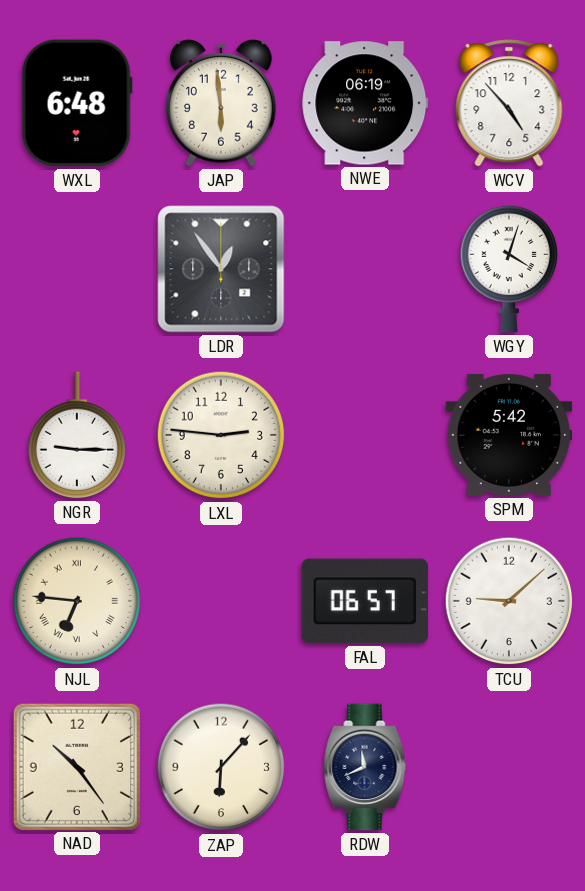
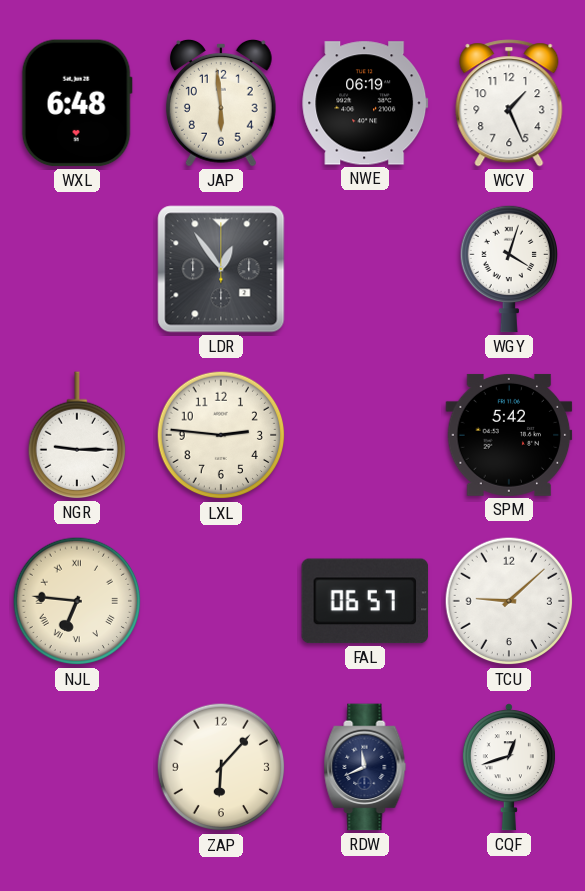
WCV: 4:53 -> 1:26
NAD: 10:24 -> none
CQF: none -> 12:42
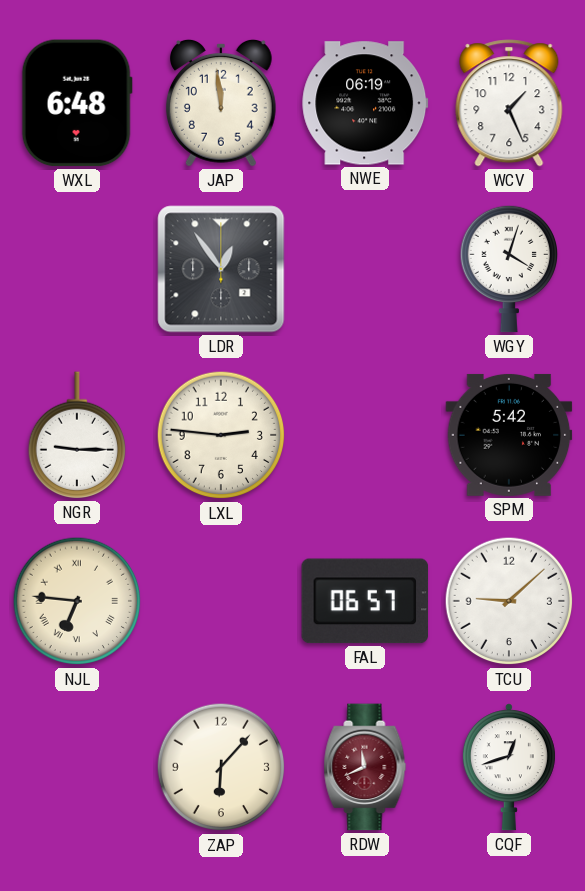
JAP: 5:59 -> 11:59
RDW dial: navy -> burgundy
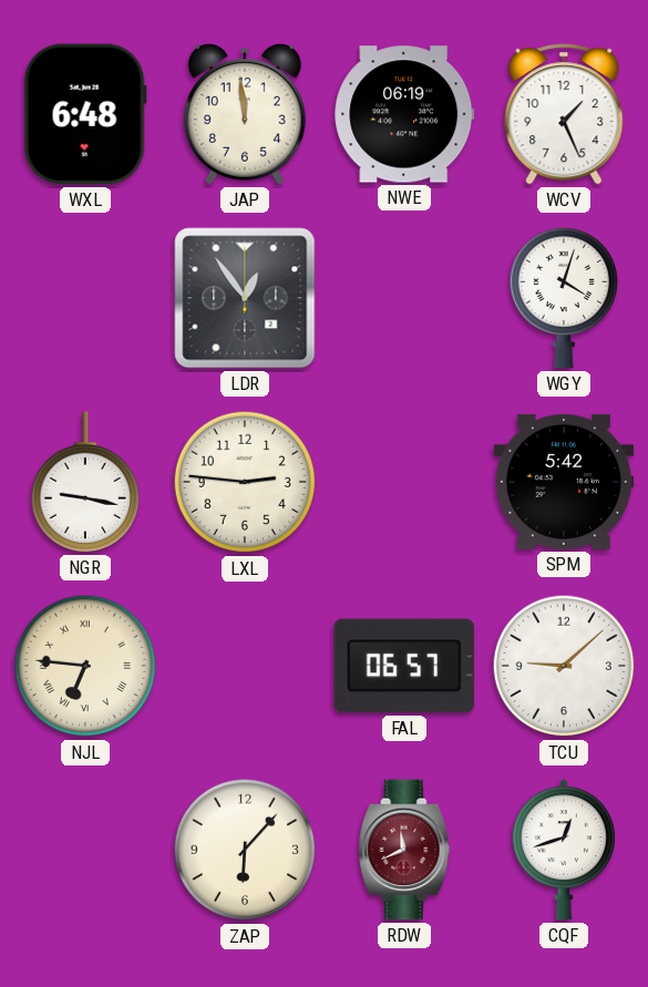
NGR: 9:15 -> 9:17
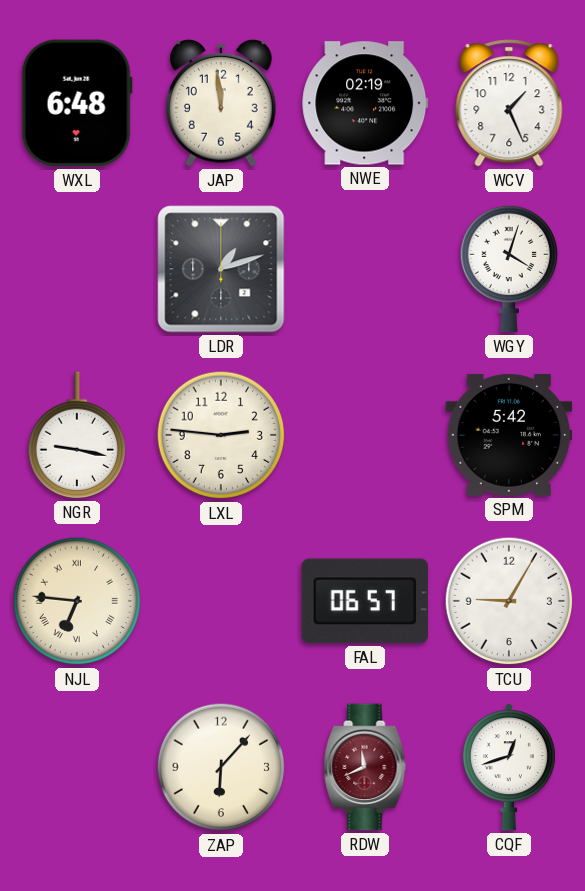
NWE: 06:19 -> 02:19
LDR: 12:54 -> 1:12
TCU: 9:08 -> 9:05
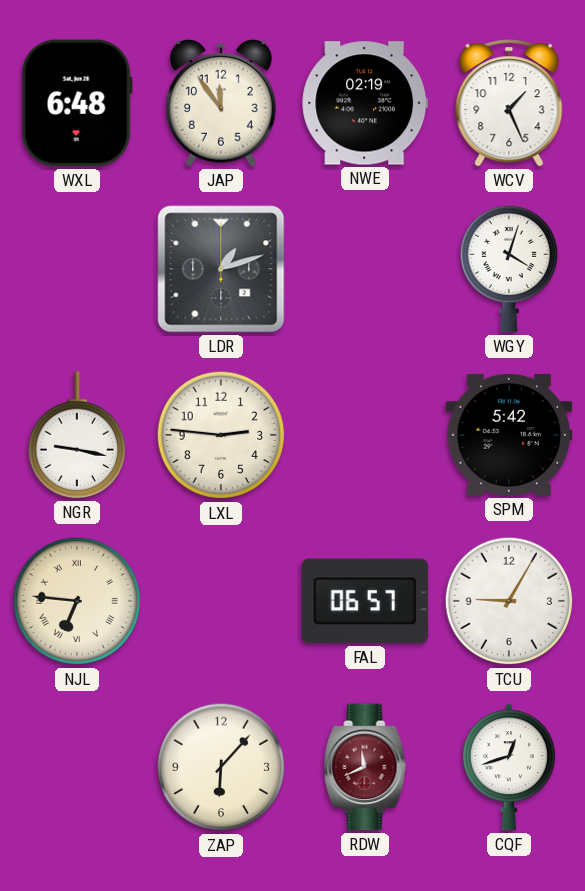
JAP: 11:59 -> 11:54
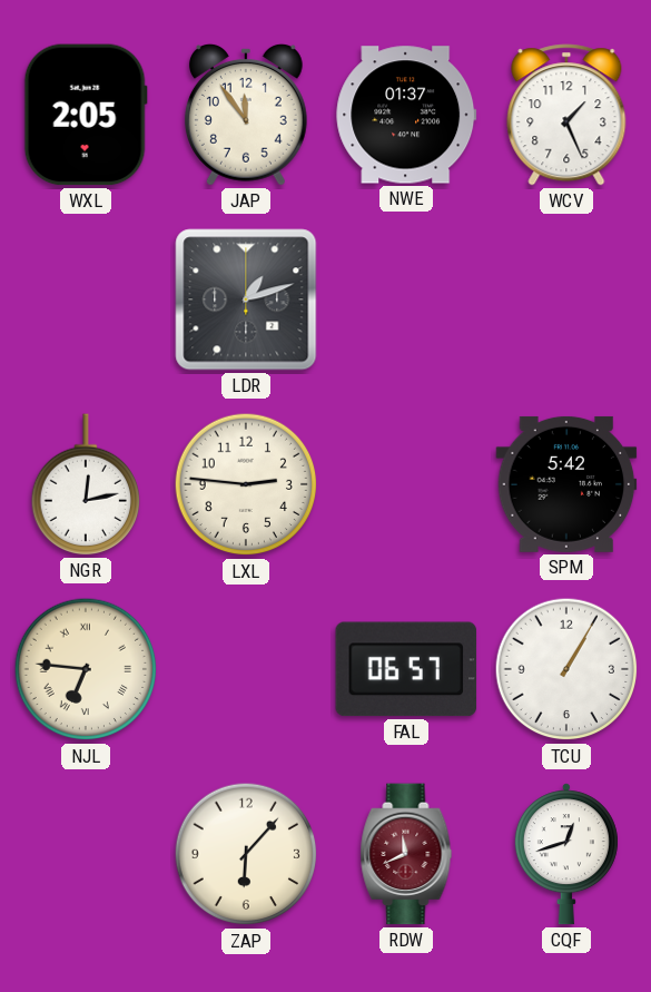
WXL: 6:48 -> 2:05
NWE: 02:19 -> 01:37
WGY: 4:03 -> none
NGR: 9:17 -> 12:13
TCU: 9:05 -> 1:05
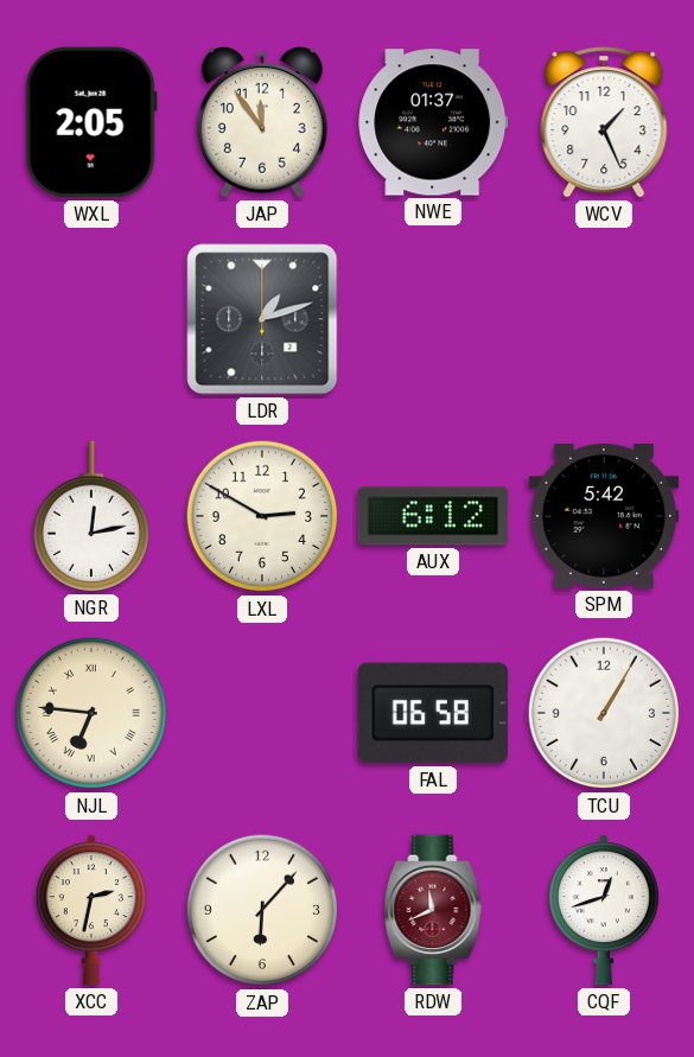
LXL: 2:46 -> 2:50
AUX: none -> 6:12
FAL: 06:57 -> 06:58
XCC: none -> 2:32
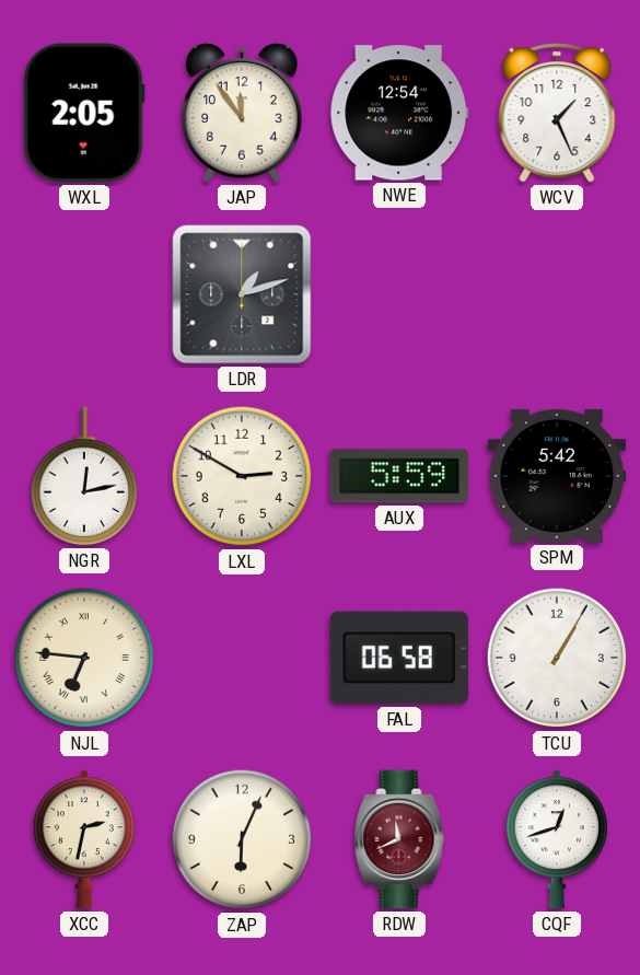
NWE: 01:37 -> 12:54
AUX: 6:12 -> 5:59
ZAP: 6:07 -> 6:04
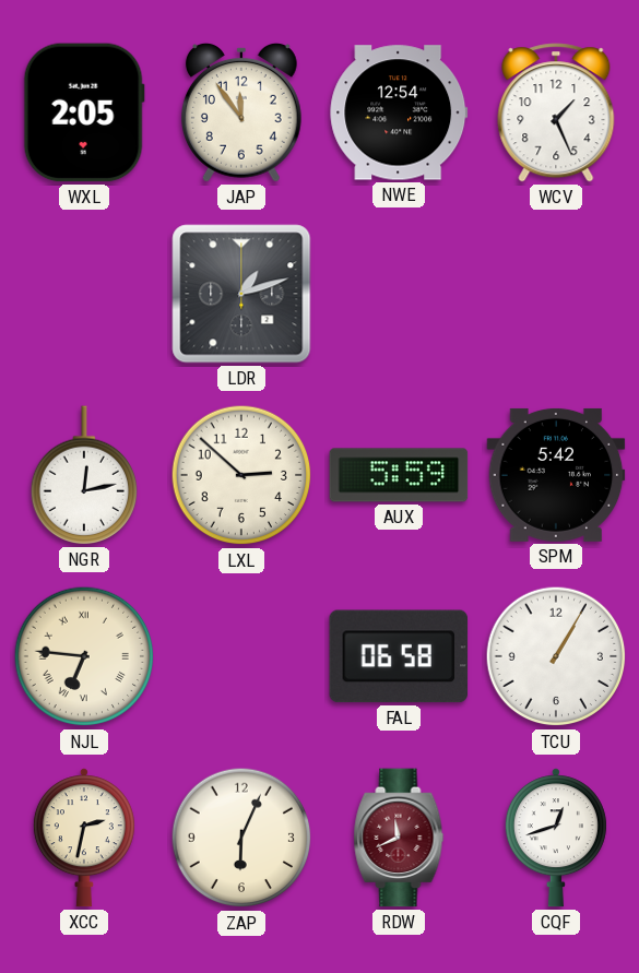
LXL: 2:50 -> 2:52
